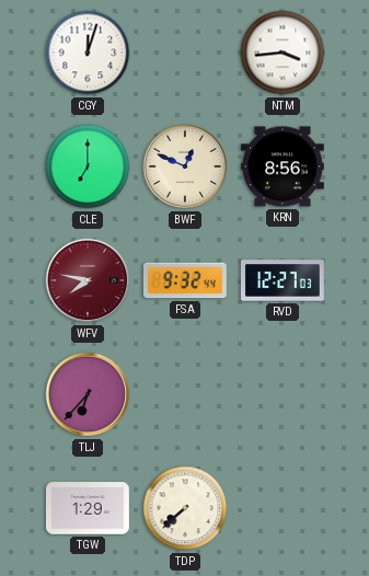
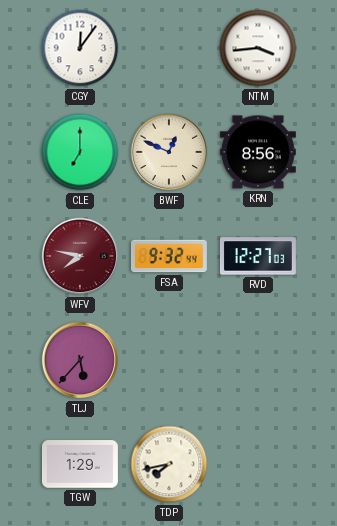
CGY: 12:03 -> 12:06
TLJ: 6:37 -> 5:37
TDP: 7:38 -> 7:43
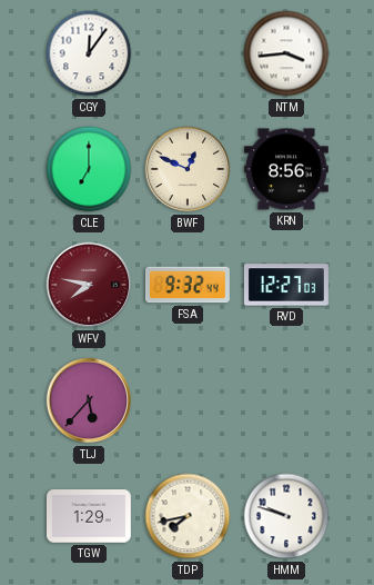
HMM: none -> 9:48
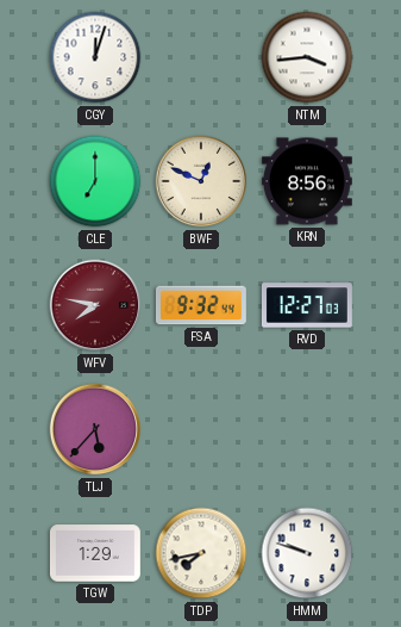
CGY: 12:06 -> 12:03
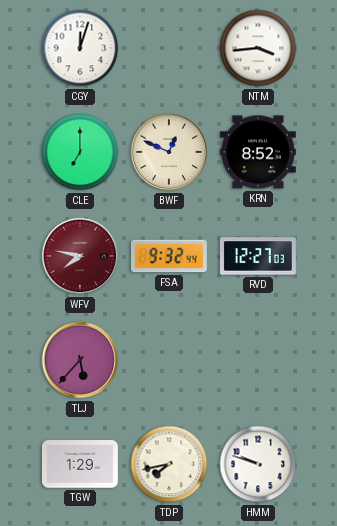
KRN: 8:56 -> 8:52
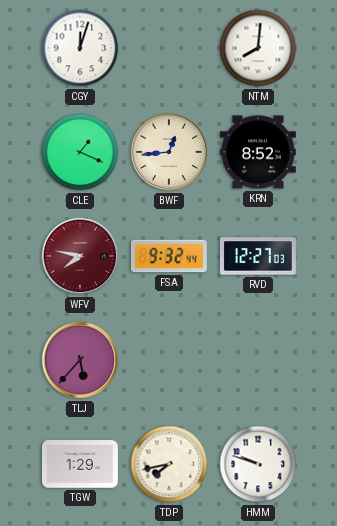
NTM: 3:44 -> 8:01
CLE: 7:00 -> 1:19
BWF: 12:49 -> 12:44
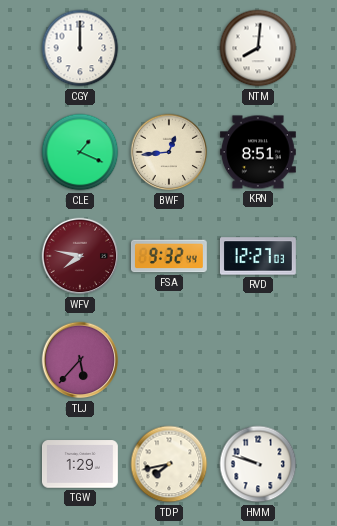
CGY: 12:03 -> 12:00
KRN: 8:52 -> 8:51
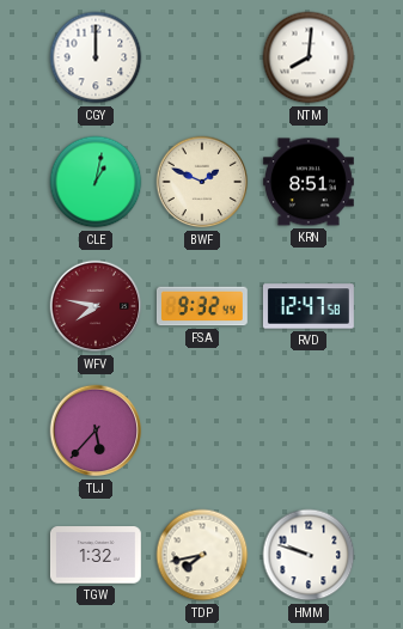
CLE: 1:19 -> 1:02
BWF: 12:44 -> 1:49
RVD: 12:27 -> 12:47
TGW: 1:29 -> 1:32
